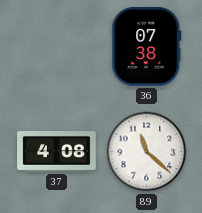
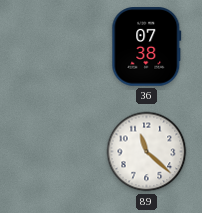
37: 4:08 -> none
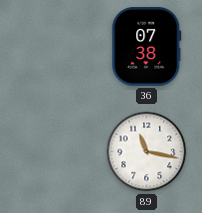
89: 11:22 -> 11:17
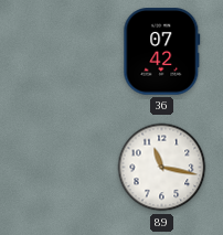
36: 07:38 -> 07:42
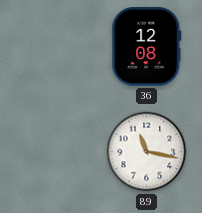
36: 07:42 -> 12:08
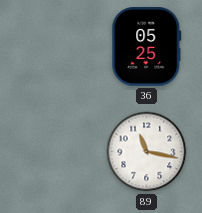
36: 12:08 -> 05:25
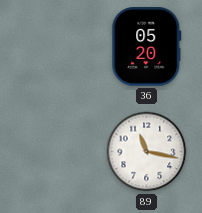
36: 05:25 -> 05:20
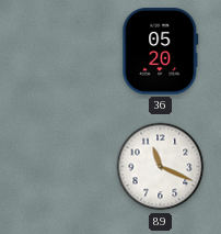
89: 11:17 -> 11:19
